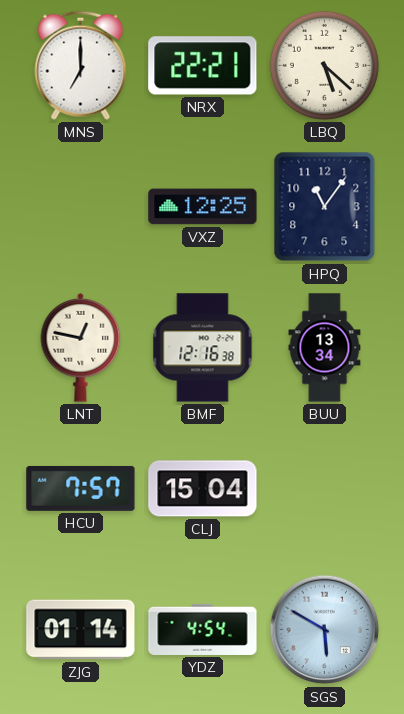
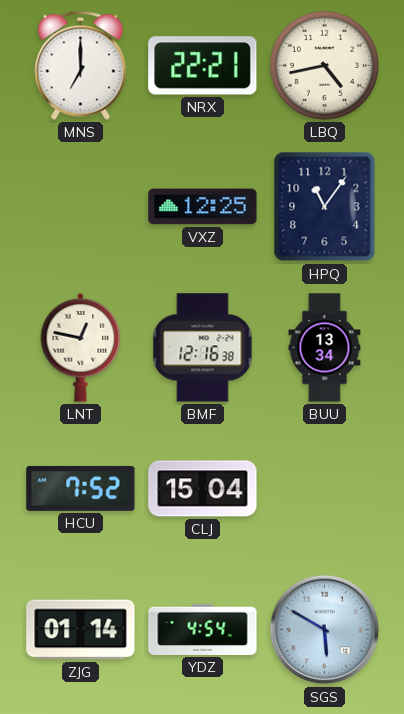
LBQ: 5:22 -> 4:43
HCU: 7:57 -> 7:52
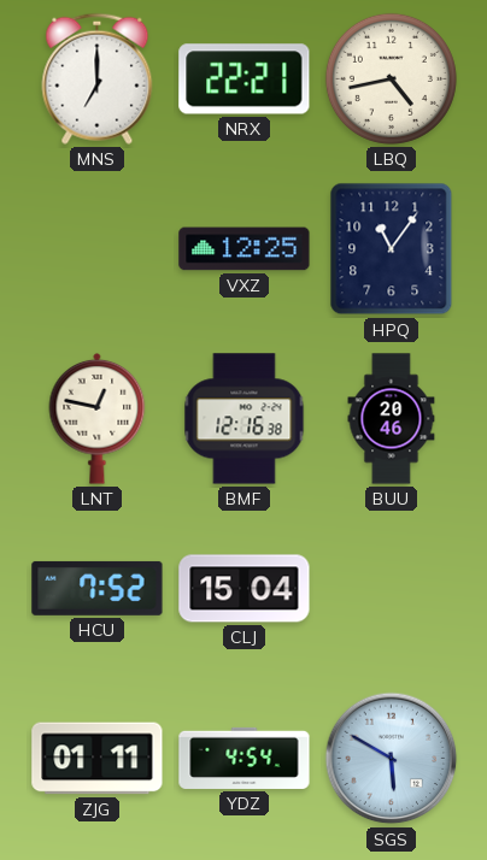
BUU: 13:34 -> 20:46
ZJG: 01:14 -> 01:11
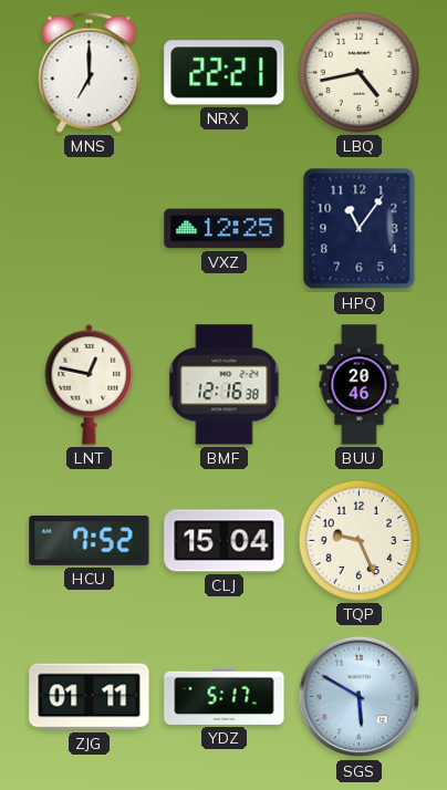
TQP: none -> 9:26
YDZ: 4:54 -> 5:17
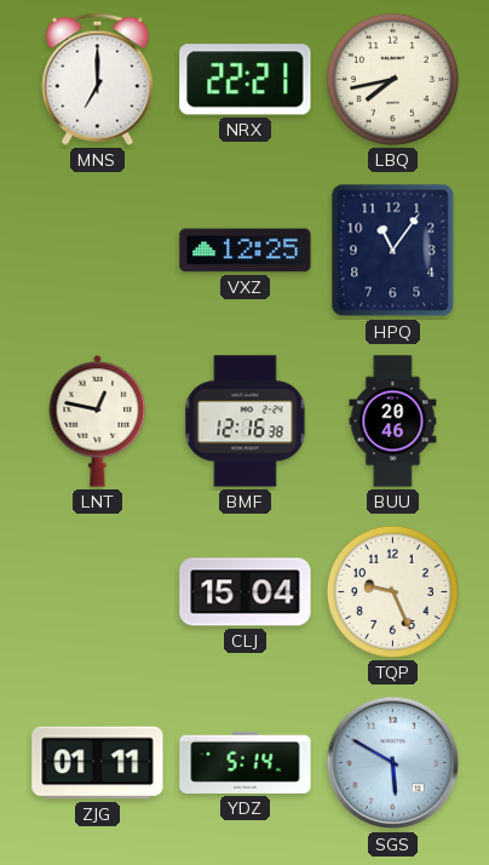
LBQ: 4:43 -> 7:43
HCU: 7:52 -> none
YDZ: 5:17 -> 5:14
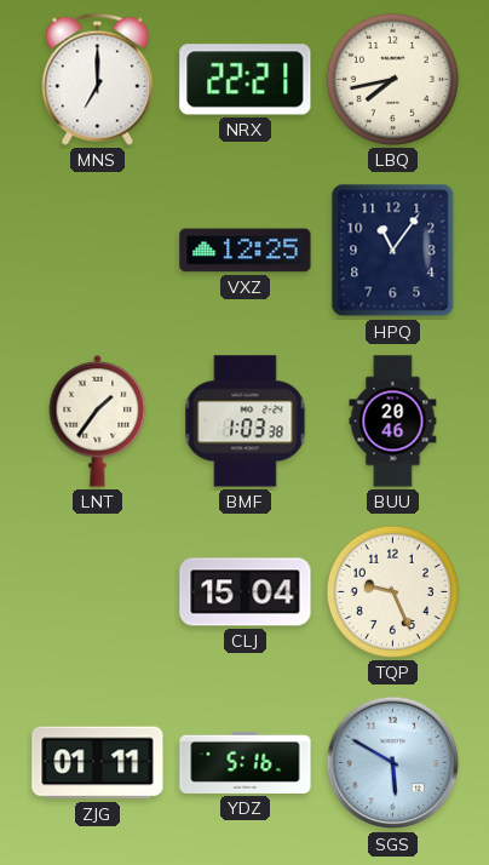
LNT: 12:47 -> 1:36
BMF: 12:16 -> 1:03
YDZ: 5:14 -> 5:16
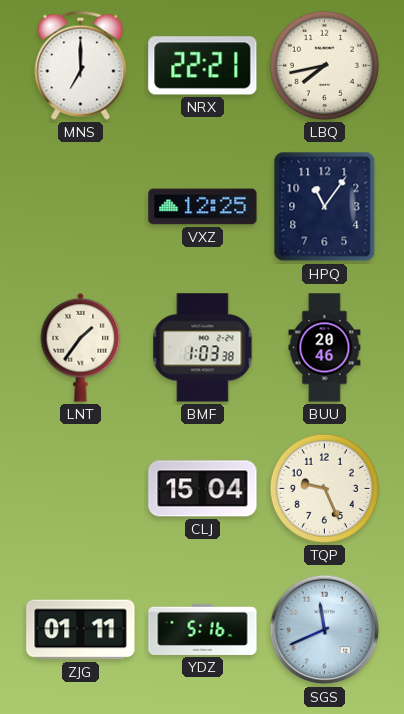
SGS: 5:50 -> 11:41
